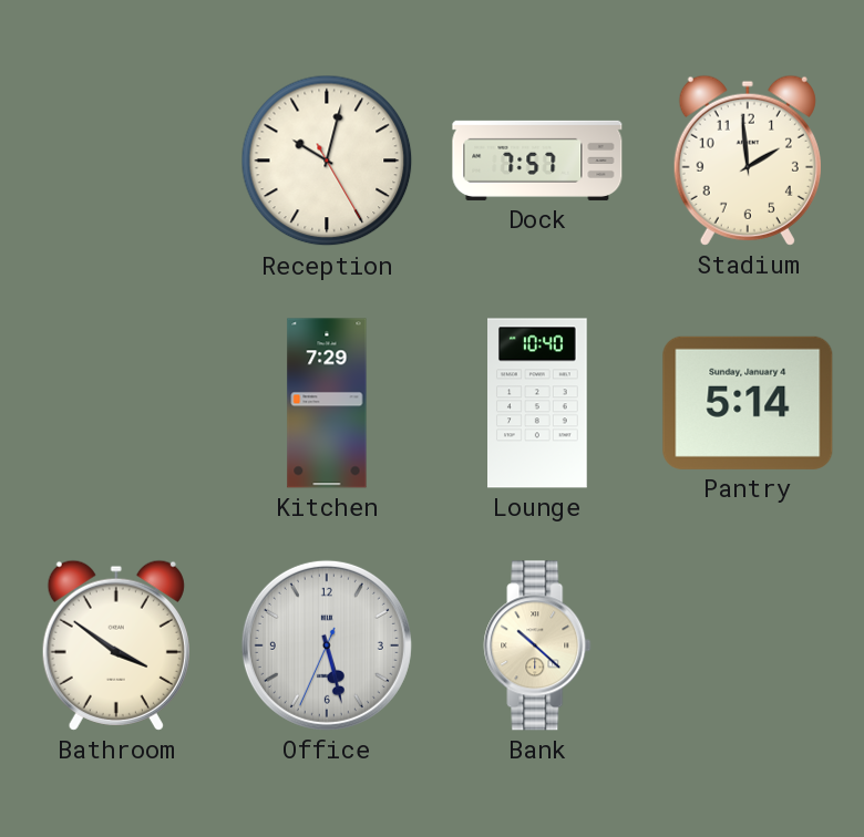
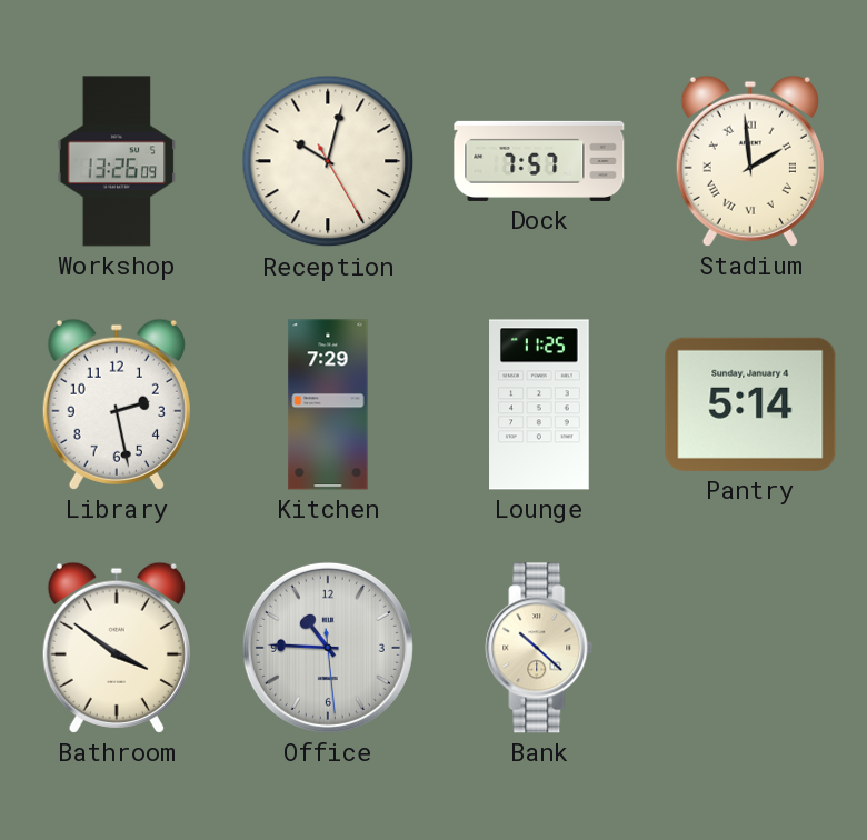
Workshop: none -> 13:26
Stadium numerals: Arabic -> Roman
Library: none -> 2:28
Lounge: 10:40 -> 11:25
Office: 5:27 -> 10:45
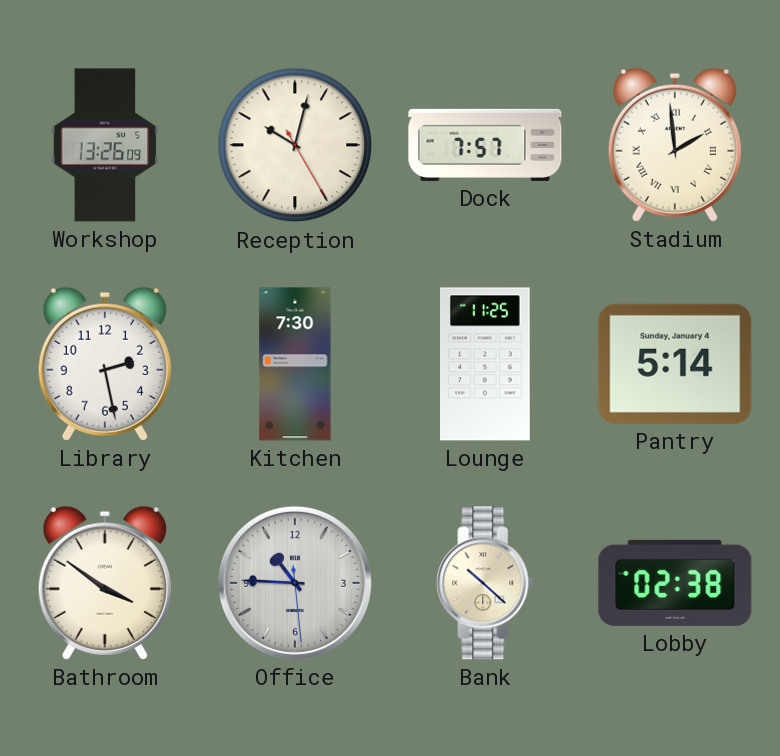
Kitchen: 7:29 -> 7:30
Lobby: none -> 02:38
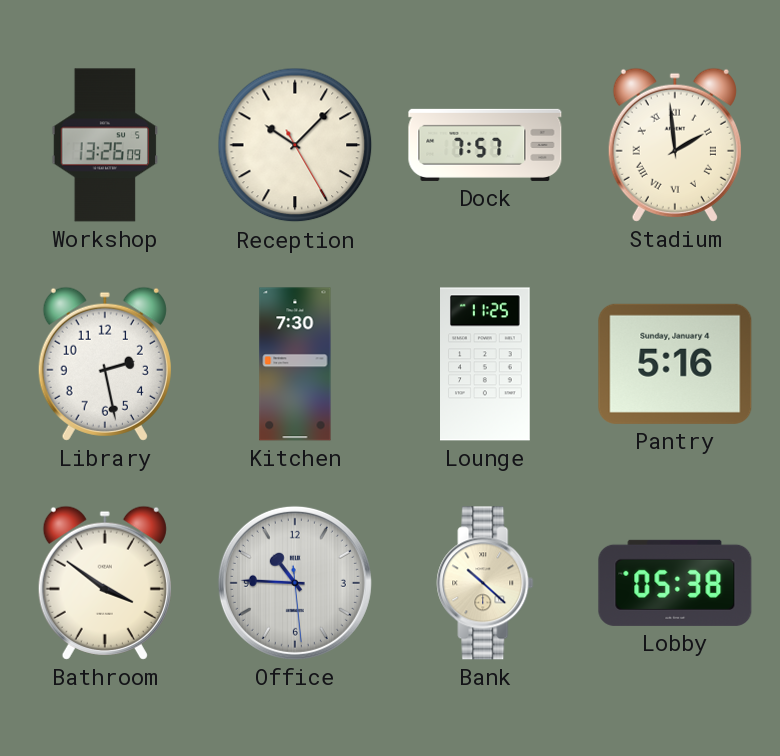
Reception: 10:02 -> 10:07
Pantry: 5:14 -> 5:16
Lobby: 02:38 -> 05:38
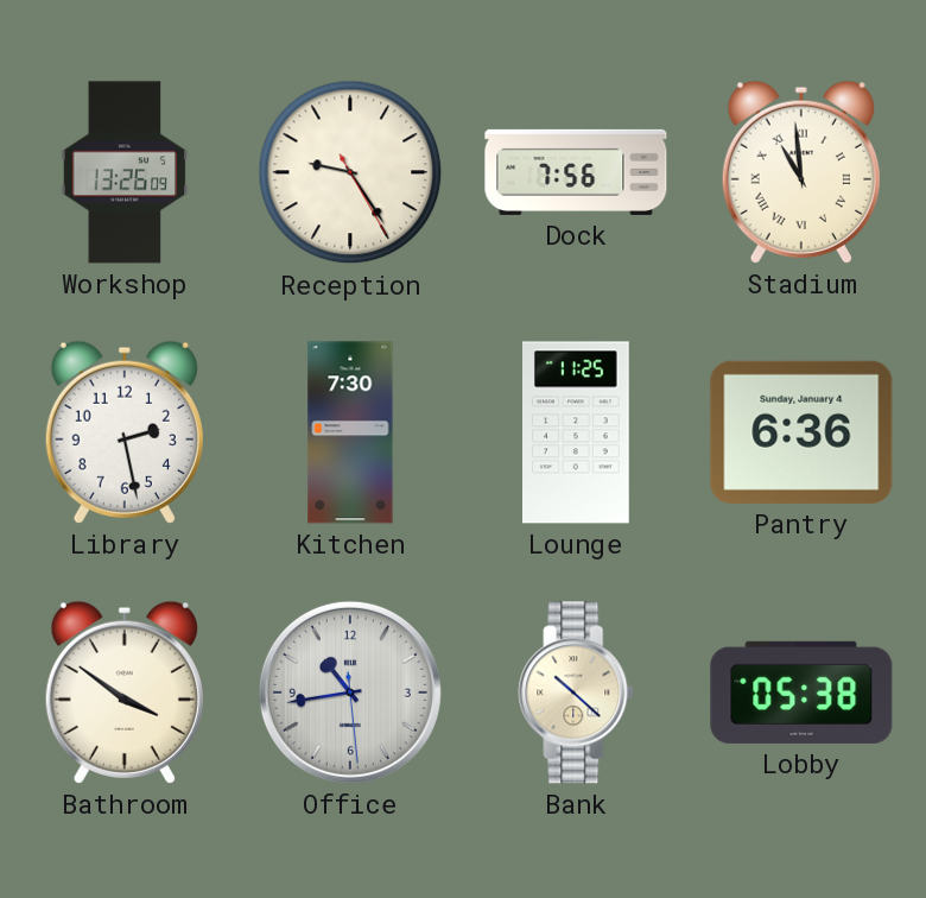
Reception: 10:07 -> 9:24
Dock: 7:57 -> 7:56
Stadium: 1:59 -> 10:59
Pantry: 5:16 -> 6:36
Office: 10:45 -> 10:43
